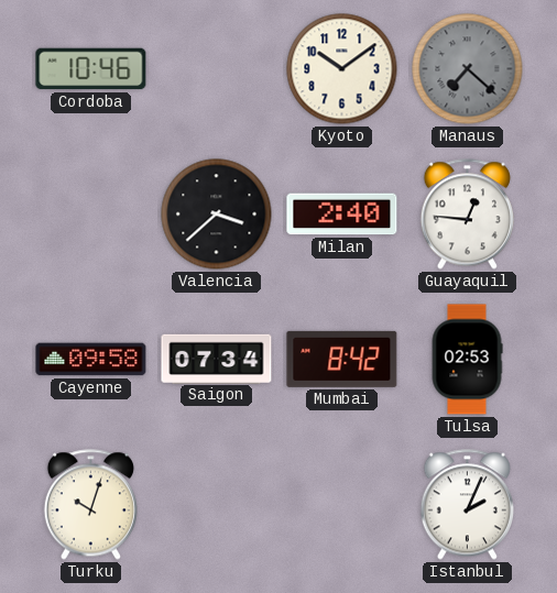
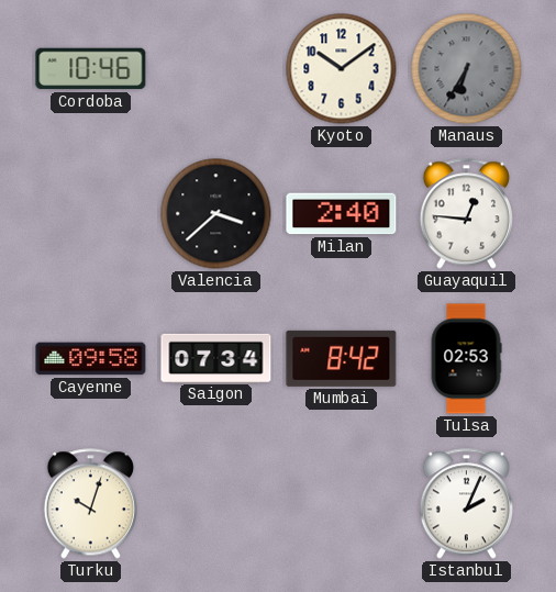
Manaus: 7:22 -> 6:35
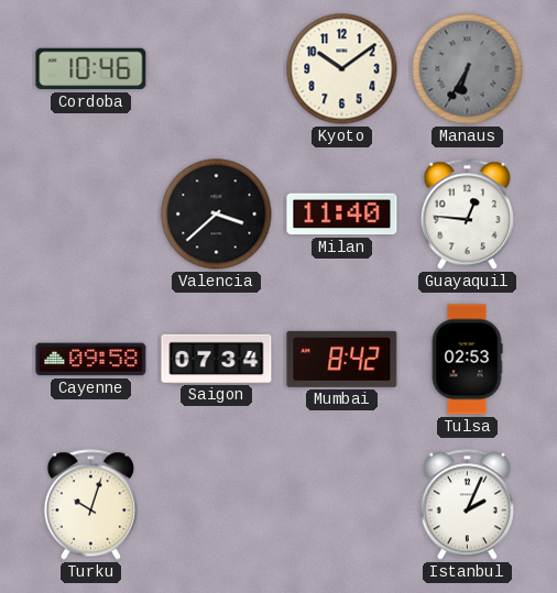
Milan: 2:40 -> 11:40
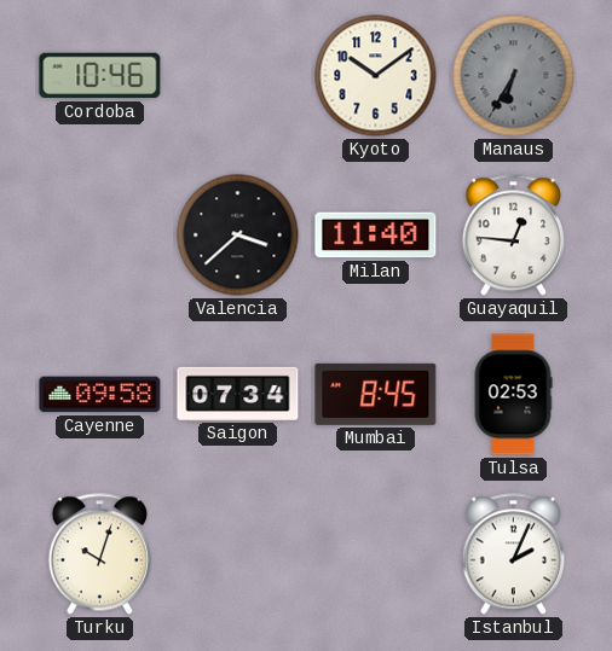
Mumbai: 8:42 -> 8:45
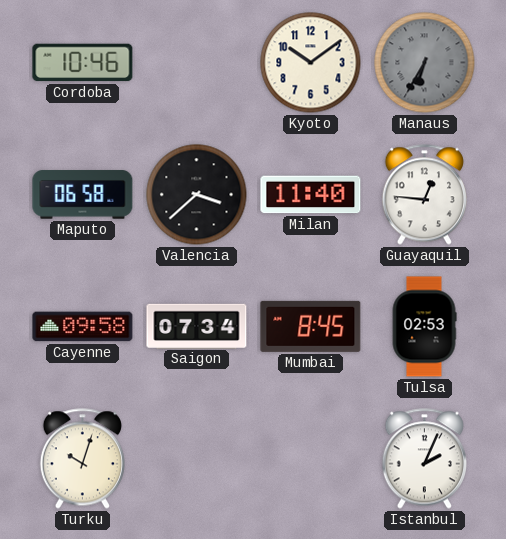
Maputo: none -> 06:58
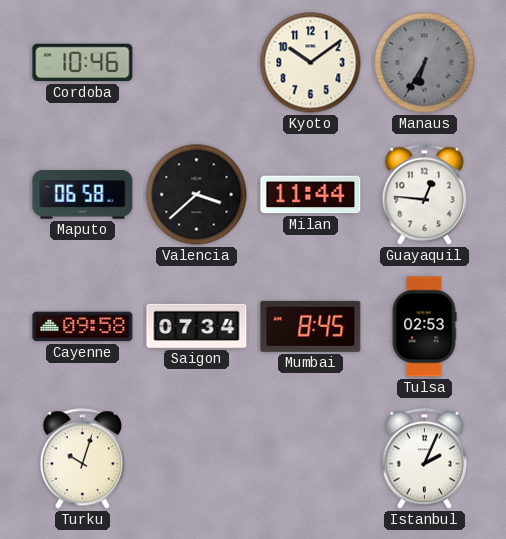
Milan: 11:40 -> 11:44
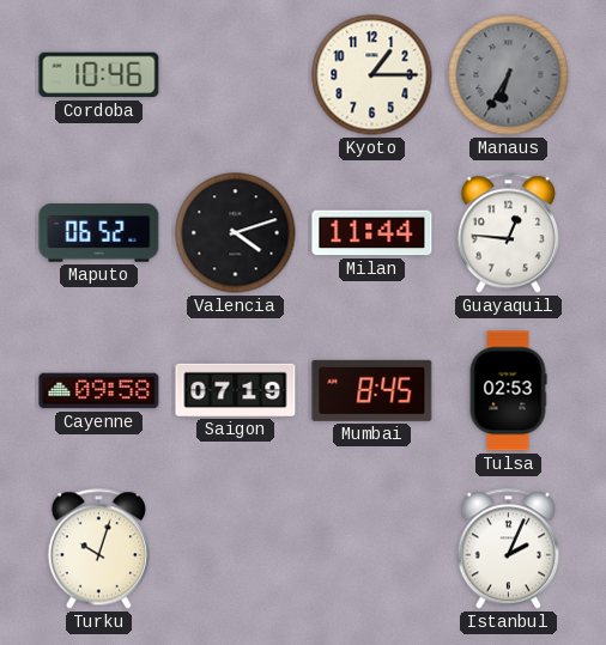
Kyoto: 10:09 -> 1:15
Maputo: 06:58 -> 06:52
Valencia: 3:38 -> 4:12
Saigon: 07:34 -> 07:19
